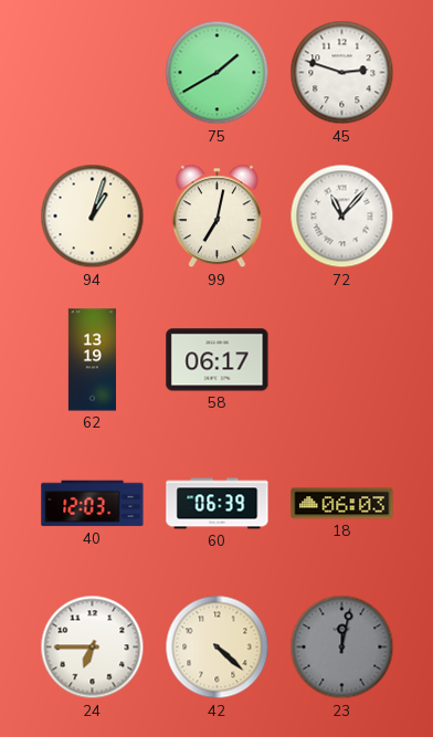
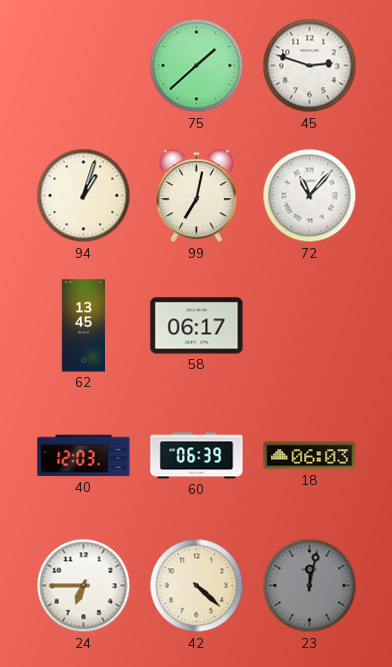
75: 1:40 -> 1:38
62: 13:19 -> 13:45
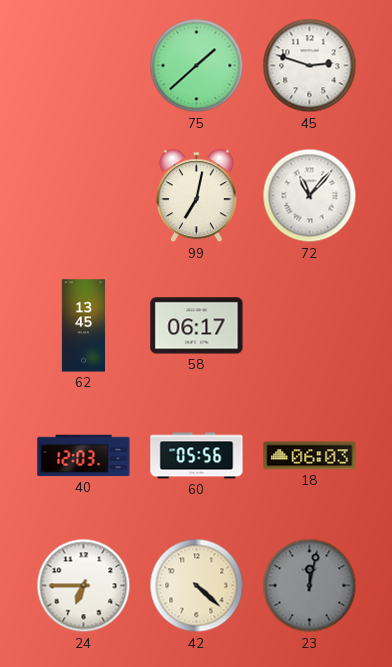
94: 1:03 -> none
60: 06:39 -> 05:56
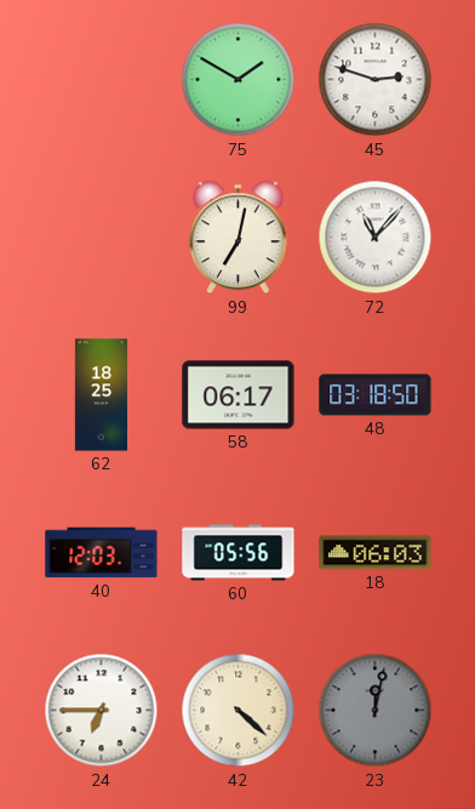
75: 1:38 -> 1:50
62: 13:45 -> 18:25
48: none -> 03:18
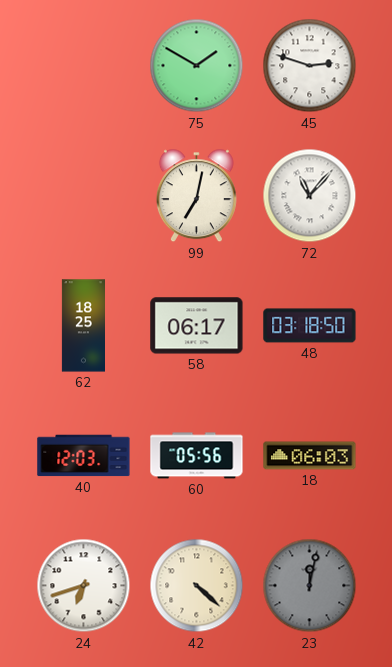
24: 6:45 -> 6:42
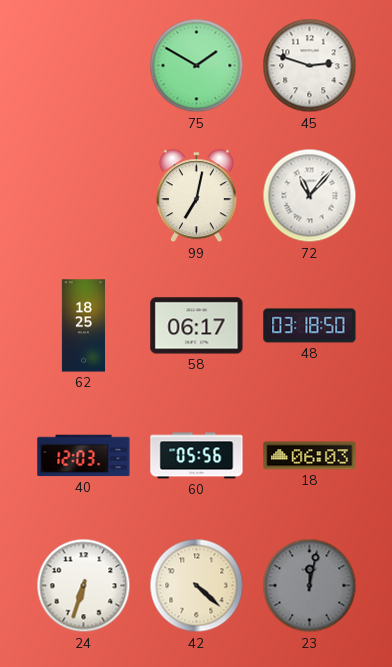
24: 6:42 -> 6:33
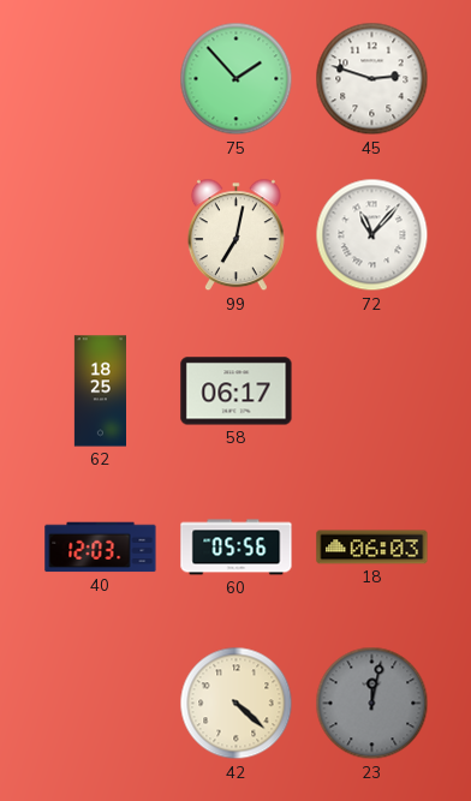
75: 1:50 -> 1:53
48: 03:18 -> none
24: 6:33 -> none
